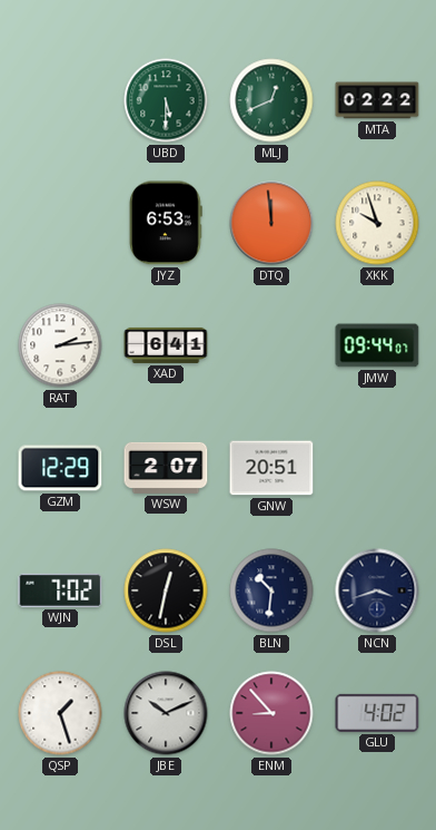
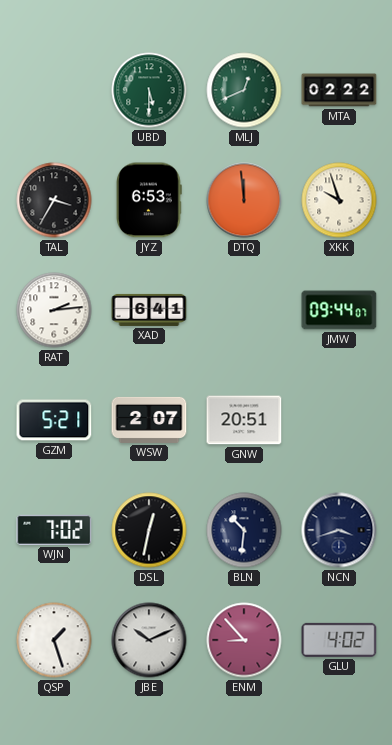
TAL: none -> 3:35
GZM: 12:29 -> 5:21
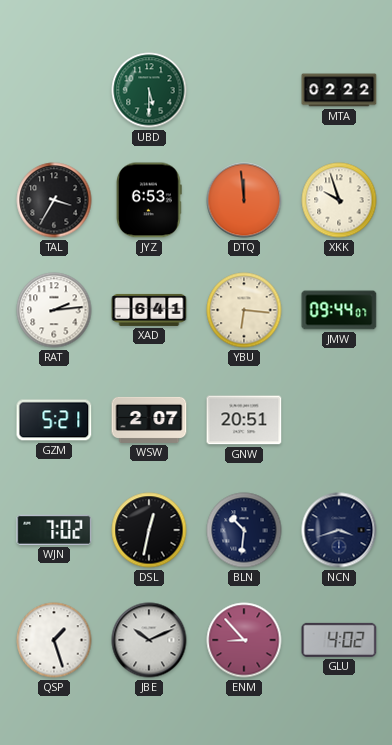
MLJ: 12:41 -> none
YBU: none -> 6:16
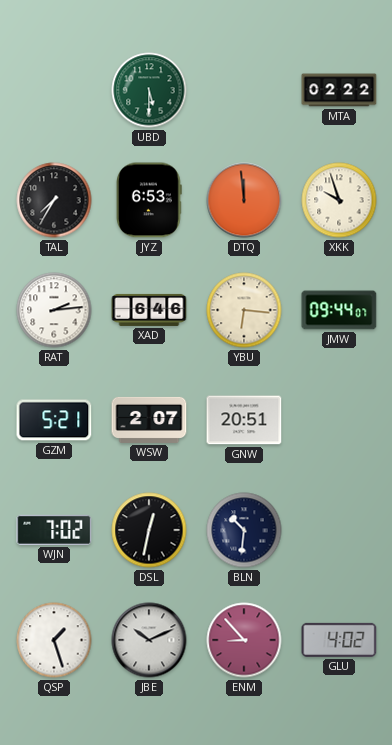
TAL: 3:35 -> 7:35
XAD: 6:41 -> 6:46
NCN: 3:42 -> none
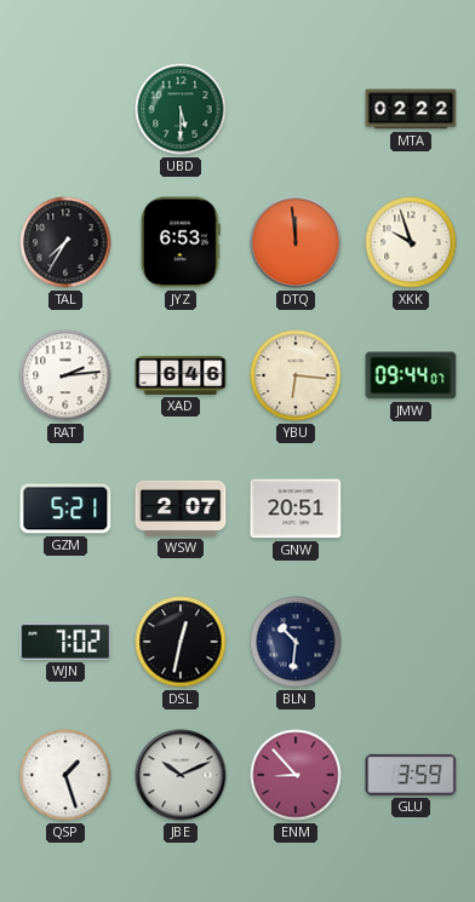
GLU: 4:02 -> 3:59
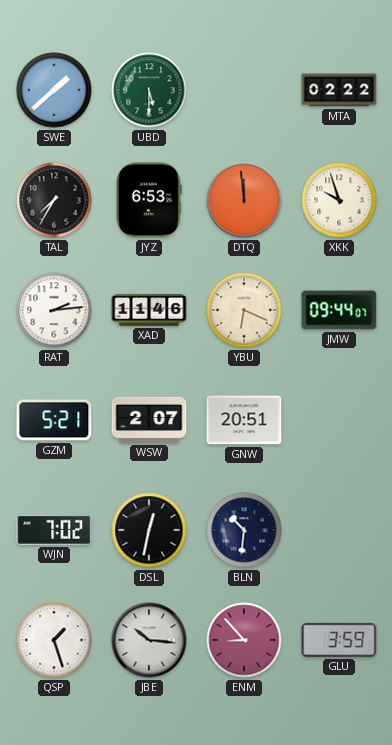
SWE: none -> 1:38
XAD: 6:46 -> 11:46
YBU: 6:16 -> 6:19
JBE: 10:11 -> 10:16
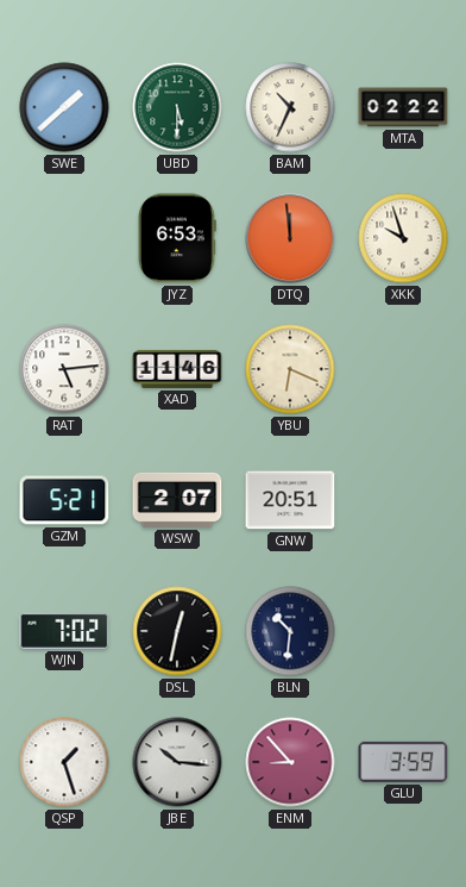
BAM: none -> 10:34
TAL: 7:35 -> none
RAT: 2:14 -> 5:14
JMW: 09:44 -> none
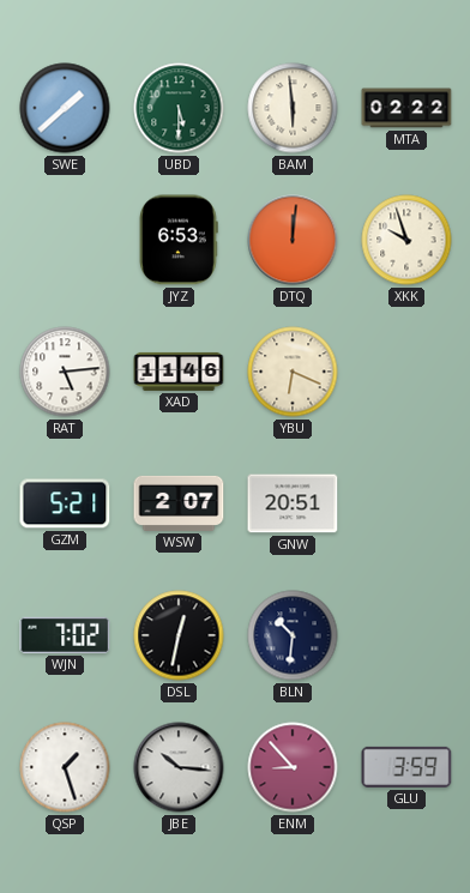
BAM: 10:34 -> 5:59
DTQ: 11:59 -> 12:01
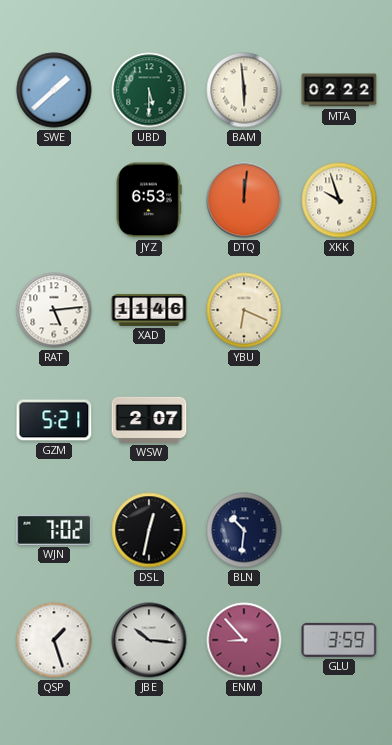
GNW: 20:51 -> none
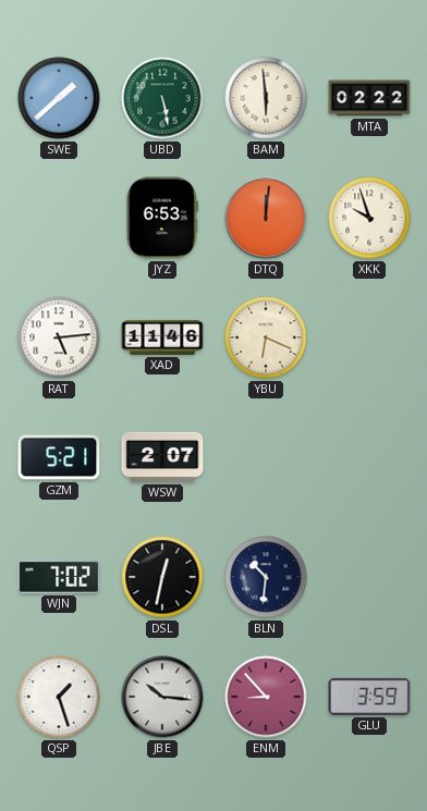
UBD: 5:30 -> 5:28
